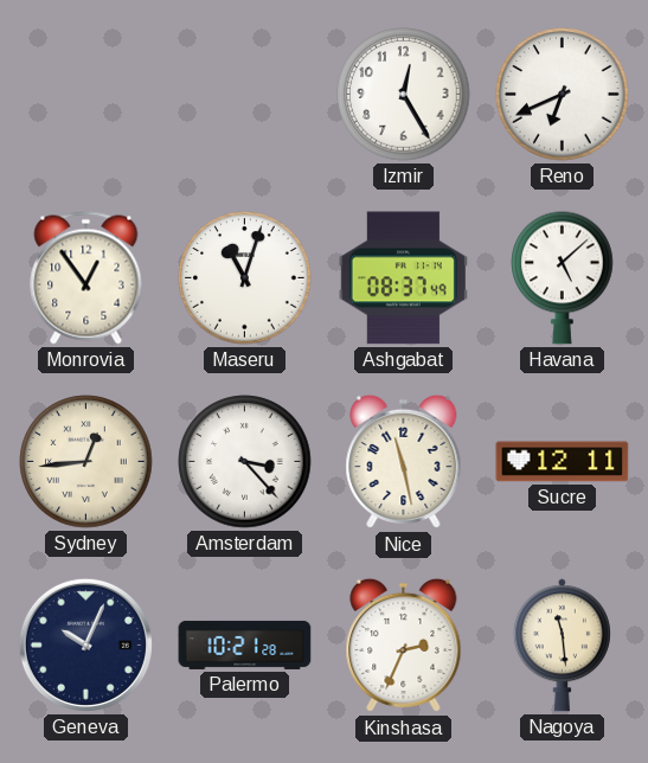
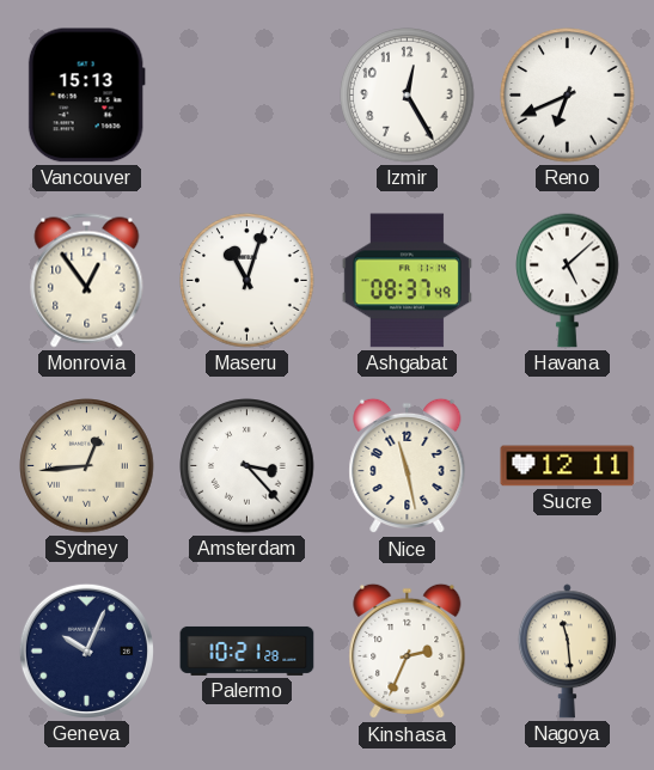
Vancouver: none -> 15:13
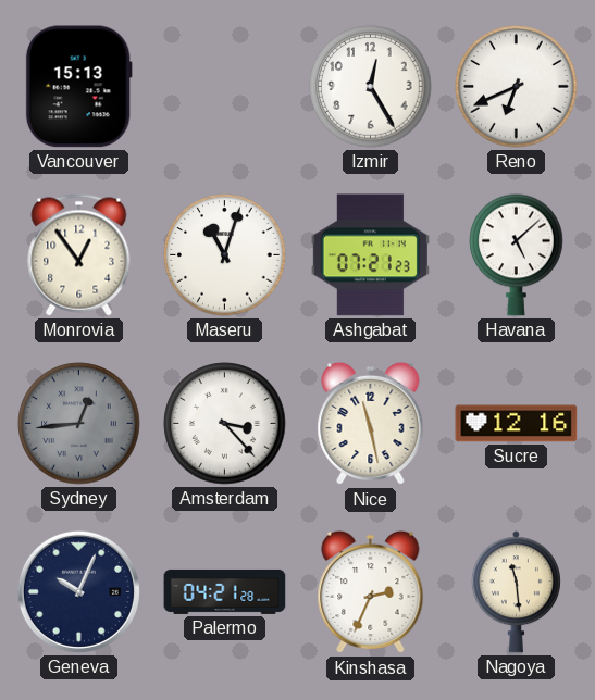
Ashgabat: 08:37 -> 07:21
Sydney dial: cream -> grey
Sucre: 12:11 -> 12:16
Palermo: 10:21 -> 04:21
